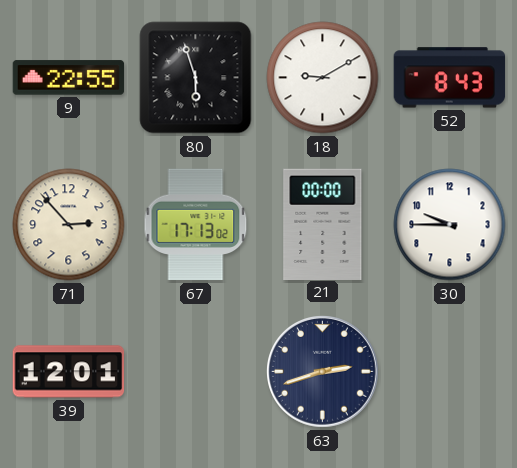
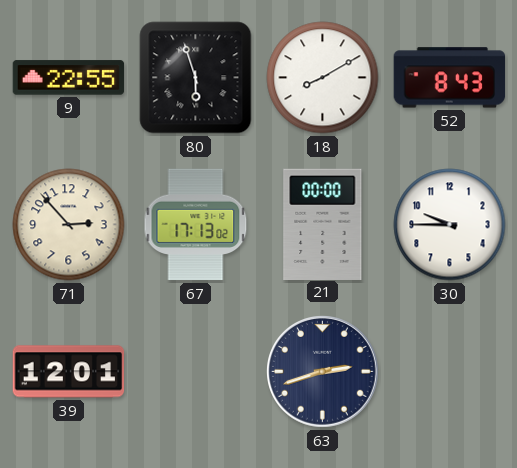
18: 9:10 -> 8:10
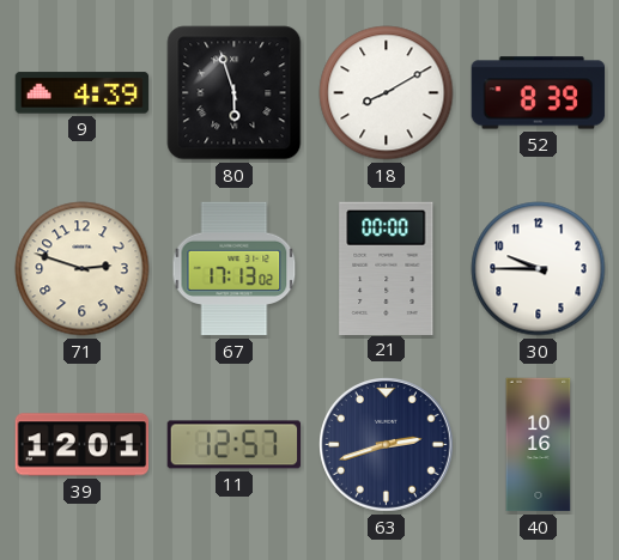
9: 22:55 -> 4:39
52: 8:43 -> 8:39
71: 2:53 -> 2:48
11: none -> 12:57
40: none -> 10:16
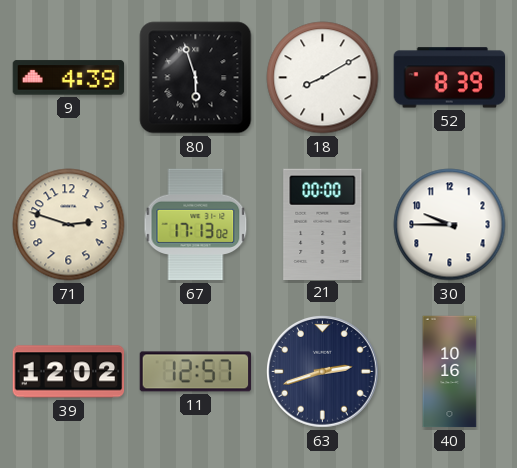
39: 12:01 -> 12:02
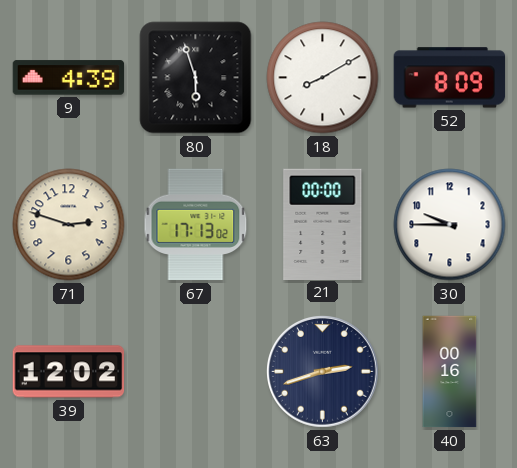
52: 8:39 -> 8:09
11: 12:57 -> none
40: 10:16 -> 00:16
